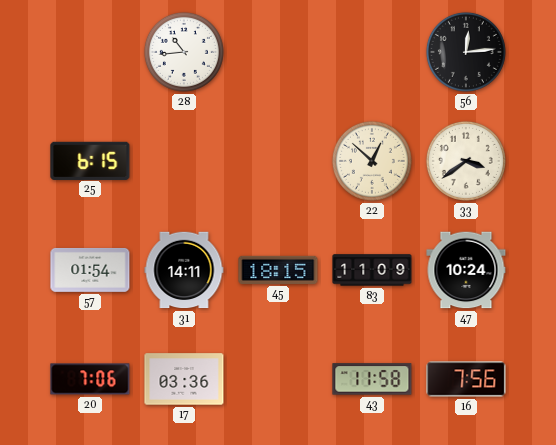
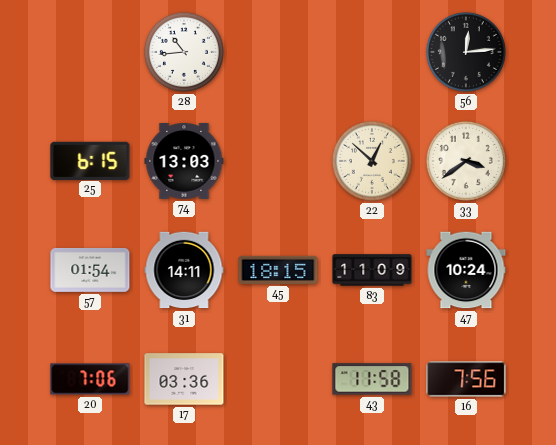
74: none -> 13:03
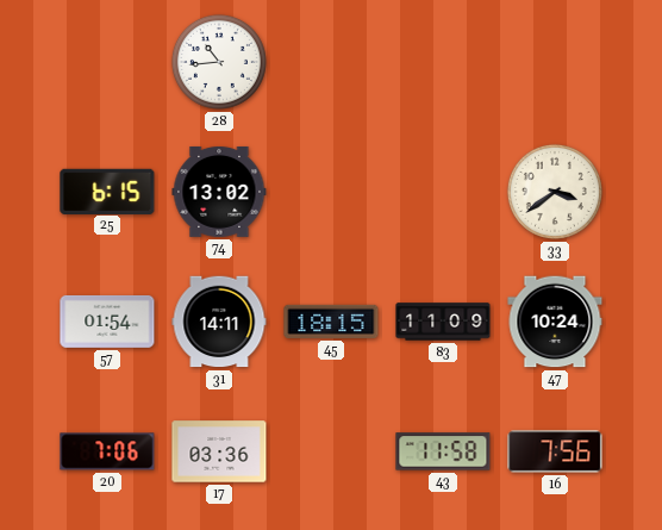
56: 12:14 -> none
74: 13:03 -> 13:02
22: 12:52 -> none
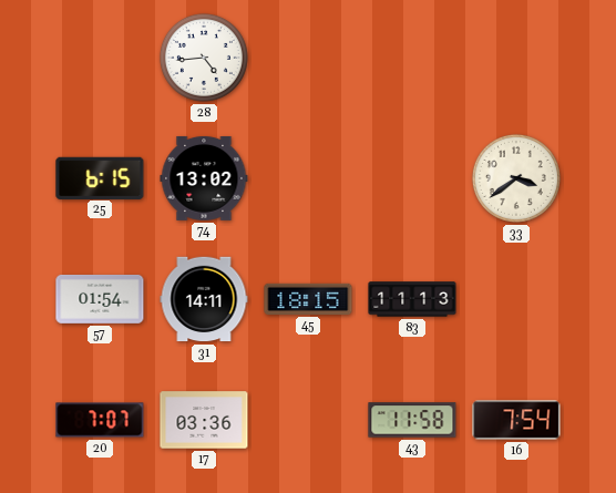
28: 10:44 -> 4:44
83: 11:09 -> 11:13
47: 10:24 -> none
20: 7:06 -> 7:07
16: 7:56 -> 7:54
